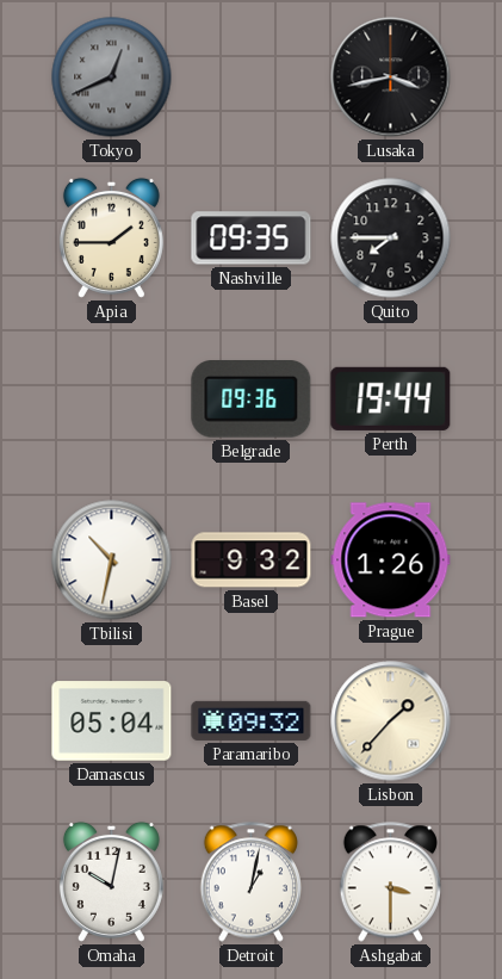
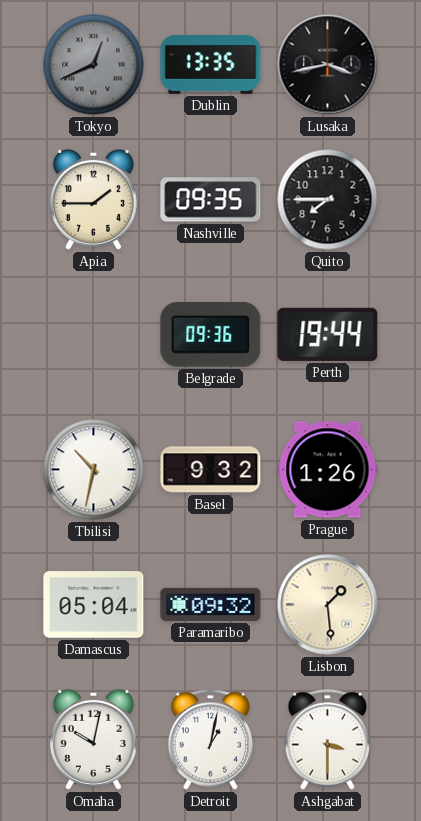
Dublin: none -> 13:35
Lisbon: 1:37 -> 1:29
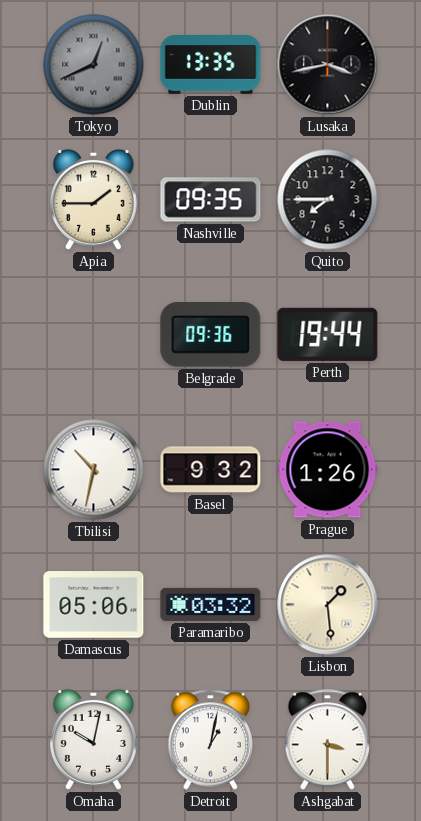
Damascus: 05:04 -> 05:06
Paramaribo: 09:32 -> 03:32
